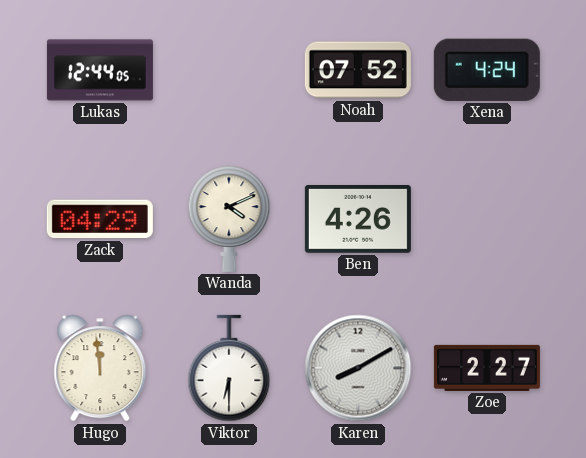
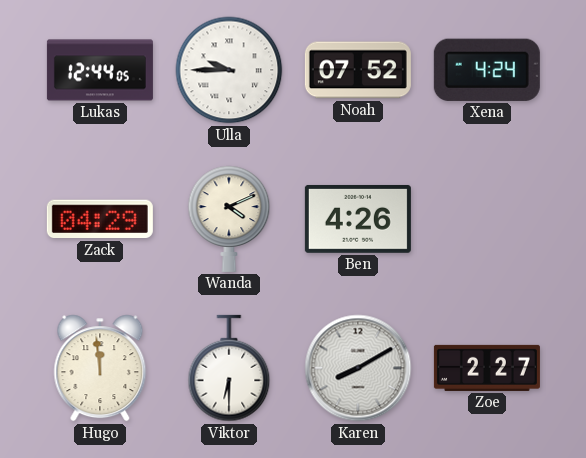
Ulla: none -> 9:45
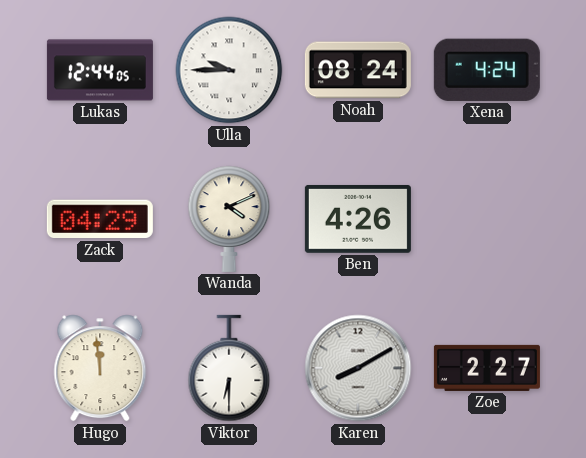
Noah: 07:52 -> 08:24
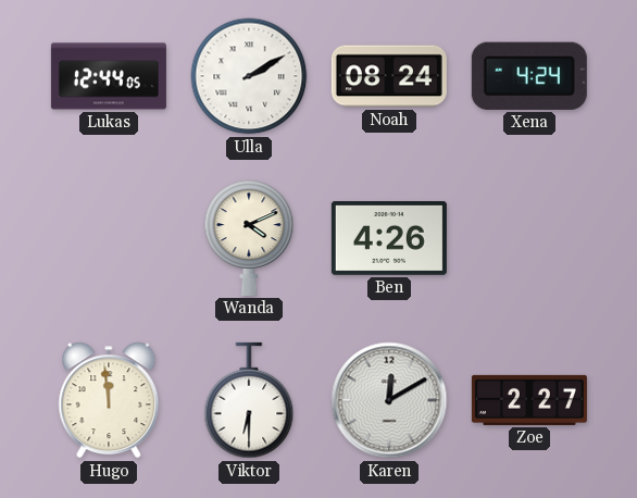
Ulla: 9:45 -> 2:10
Zack: 04:29 -> none
Karen: 8:10 -> 12:10
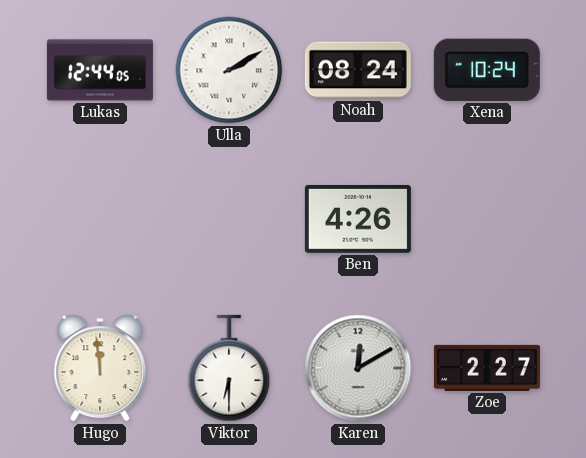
Xena: 4:24 -> 10:24
Wanda: 4:11 -> none
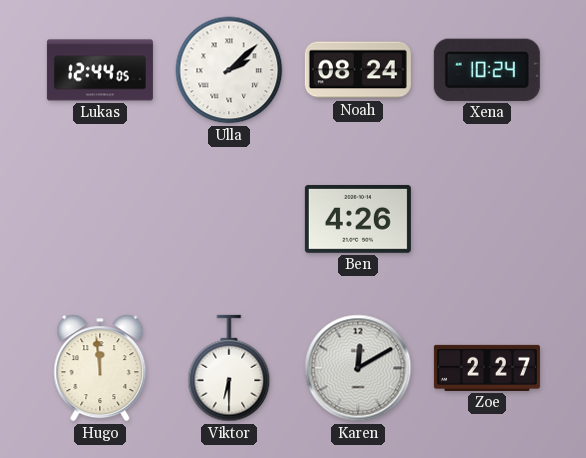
Ulla: 2:10 -> 2:08
